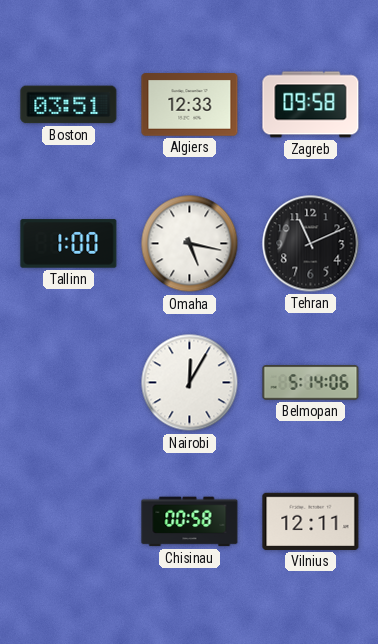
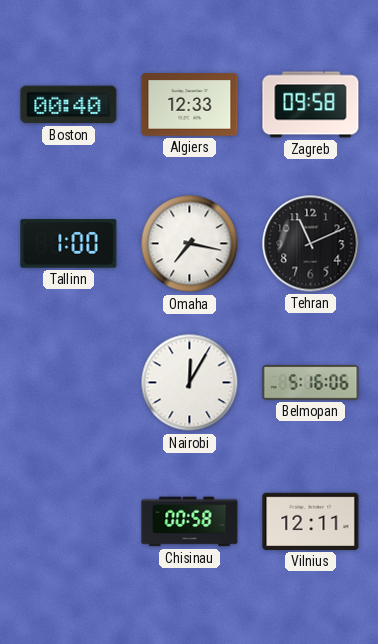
Boston: 03:51 -> 00:40
Omaha: 5:17 -> 7:17
Belmopan: 5:14 -> 5:16
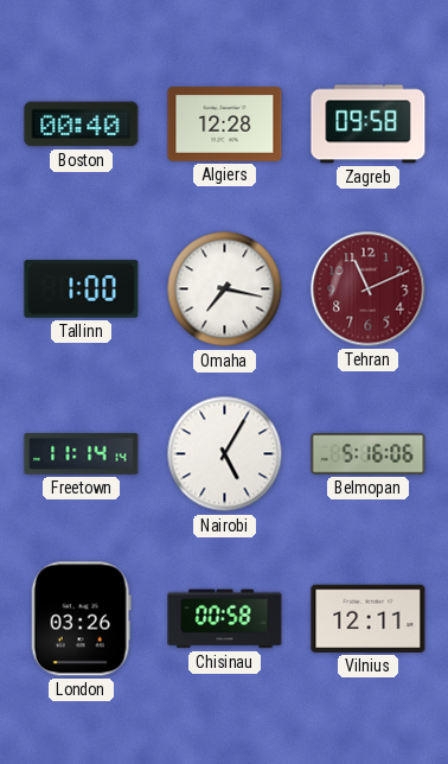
Algiers: 12:33 -> 12:28
Tehran dial: black -> burgundy
Freetown: none -> 11:14
Nairobi: 12:05 -> 5:05
London: none -> 03:26
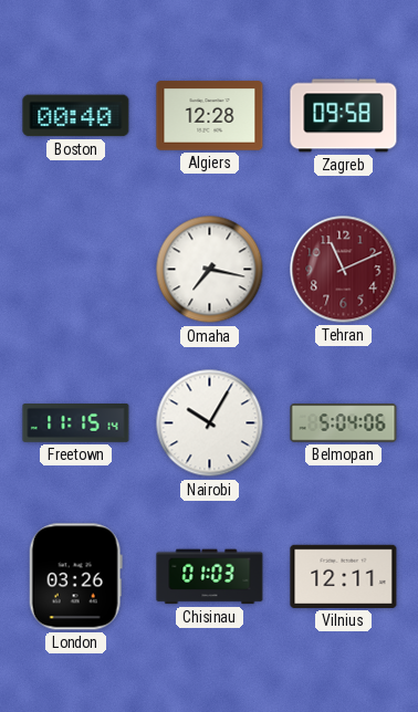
Tallinn: 1:00 -> none
Freetown: 11:14 -> 11:15
Nairobi: 5:05 -> 10:05
Belmopan: 5:16 -> 5:04
Chisinau: 00:58 -> 01:03
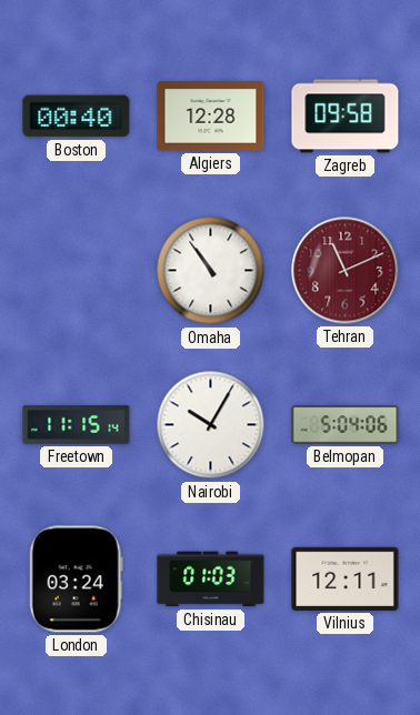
Omaha: 7:17 -> 10:54
London: 03:26 -> 03:24
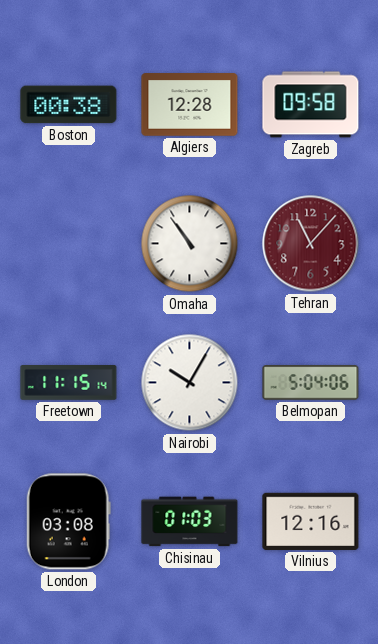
Boston: 00:40 -> 00:38
Tehran: 11:11 -> 11:07
London: 03:24 -> 03:08
Vilnius: 12:11 -> 12:16
